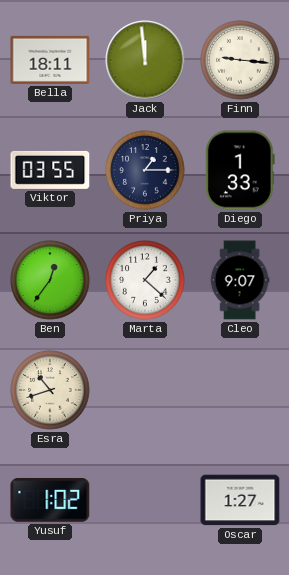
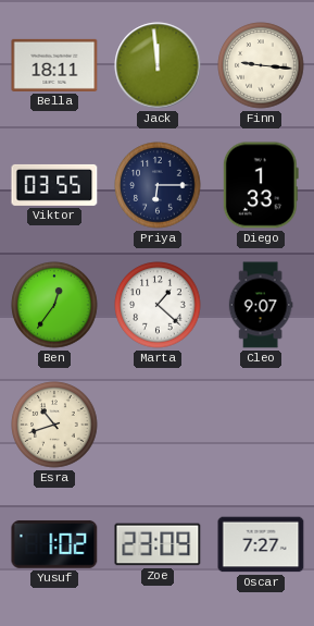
Priya: 1:15 -> 6:15
Zoe: none -> 23:09
Oscar: 1:27 -> 7:27
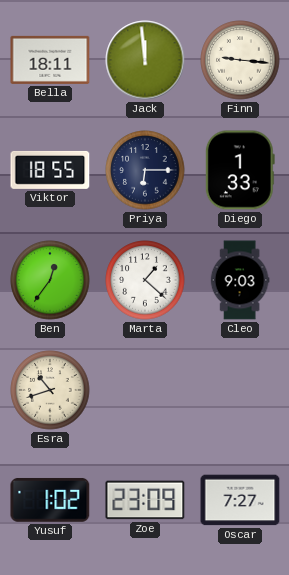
Viktor: 03:55 -> 18:55
Cleo: 9:07 -> 9:03
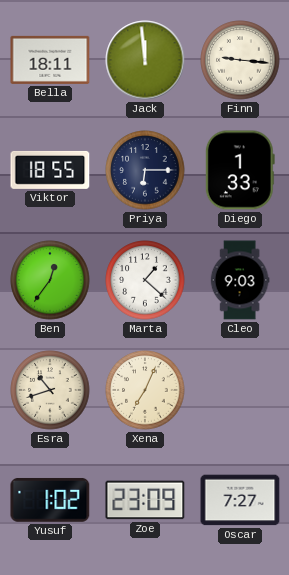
Xena: none -> 7:04
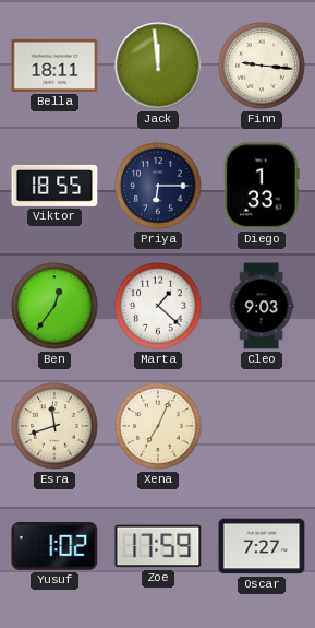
Esra: 10:42 -> 11:42
Zoe: 23:09 -> 17:59
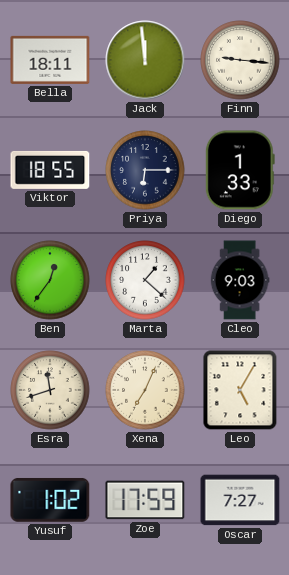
Leo: none -> 5:05
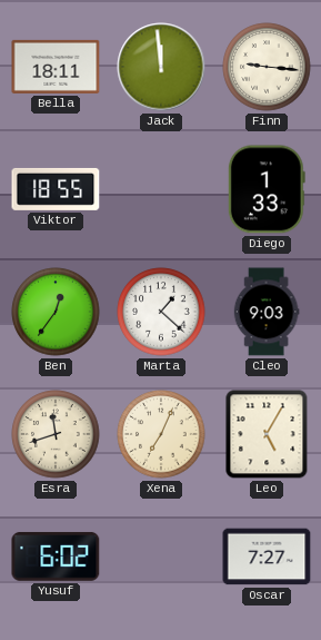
Priya: 6:15 -> none
Yusuf: 1:02 -> 6:02
Zoe: 17:59 -> none
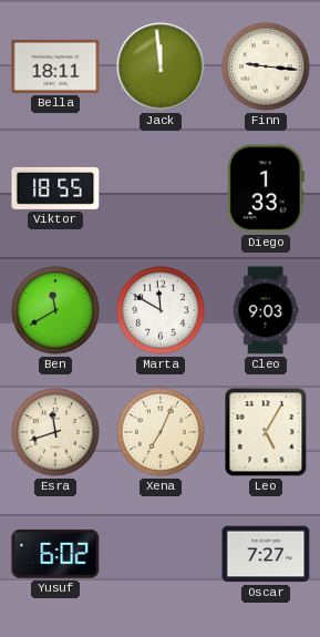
Ben: 12:36 -> 11:40
Marta: 1:22 -> 11:50
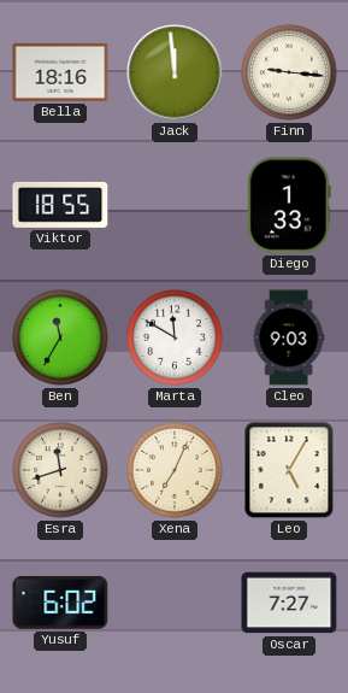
Bella: 18:11 -> 18:16
Ben: 11:40 -> 11:35
